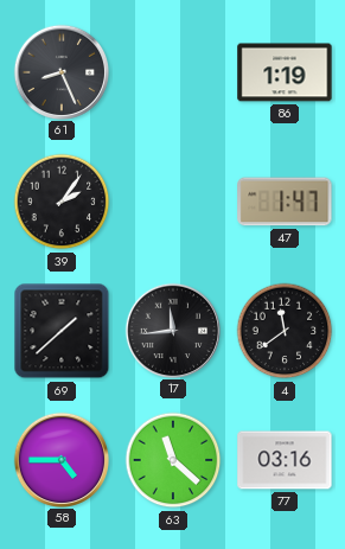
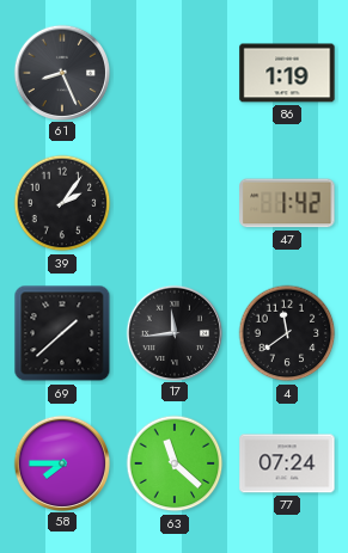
47: 1:47 -> 1:42
58: 4:45 -> 7:45
77: 03:16 -> 07:24
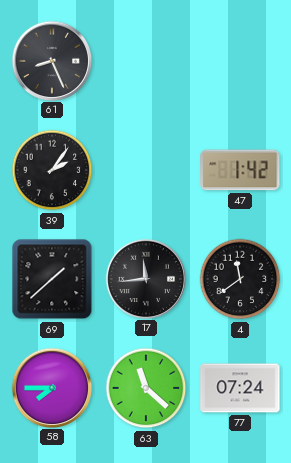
86: 1:19 -> none
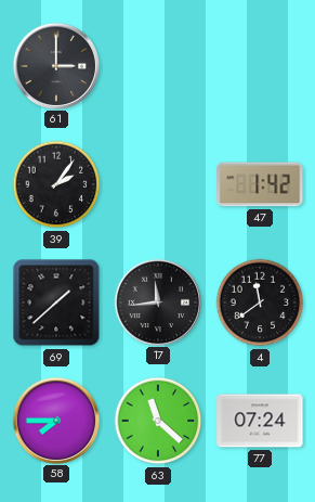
61: 8:26 -> 3:00
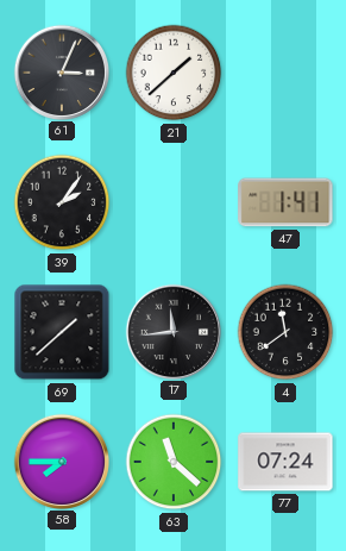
61: 3:00 -> 3:04
21: none -> 1:38
47: 1:42 -> 1:41
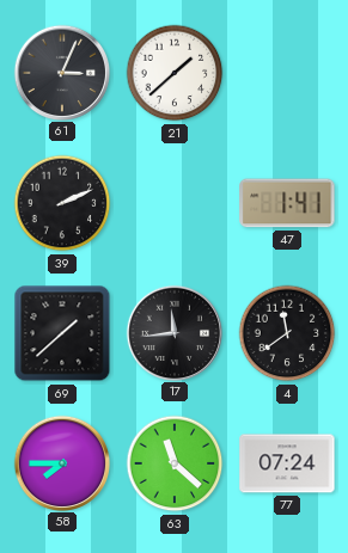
39: 2:06 -> 2:11
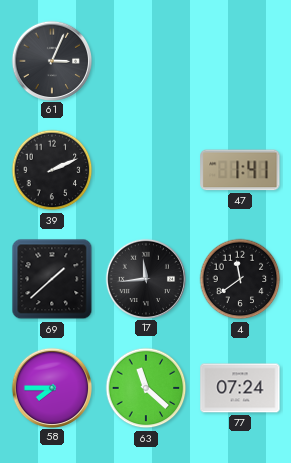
21: 1:38 -> none
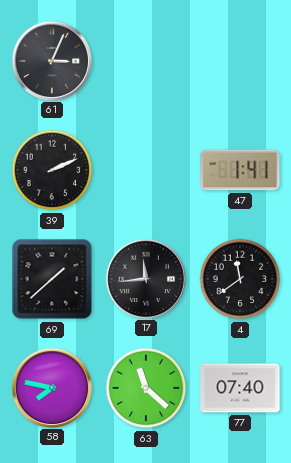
58: 7:45 -> 7:47
77: 07:24 -> 07:40
